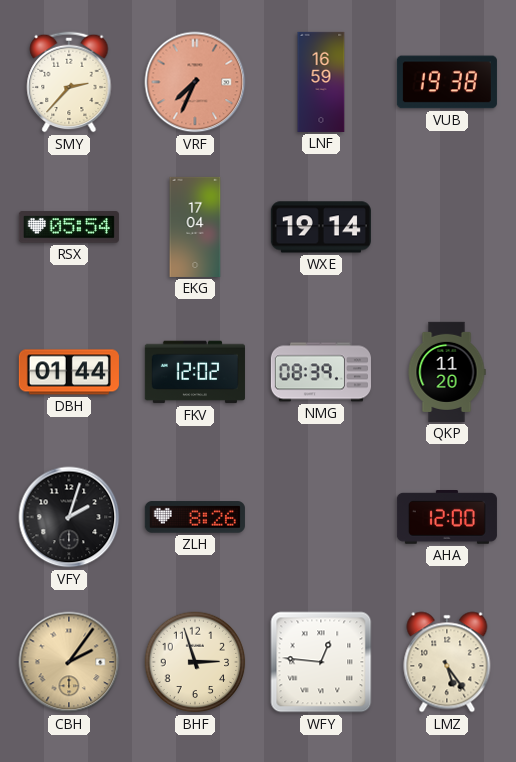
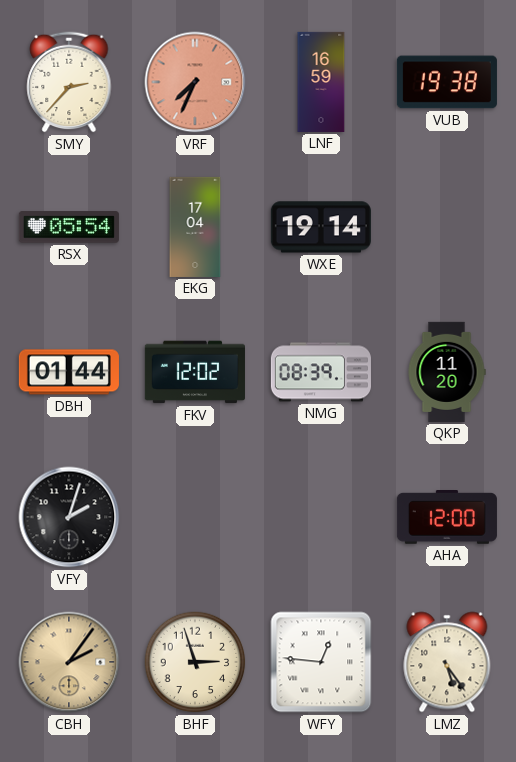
ZLH: 8:26 -> none
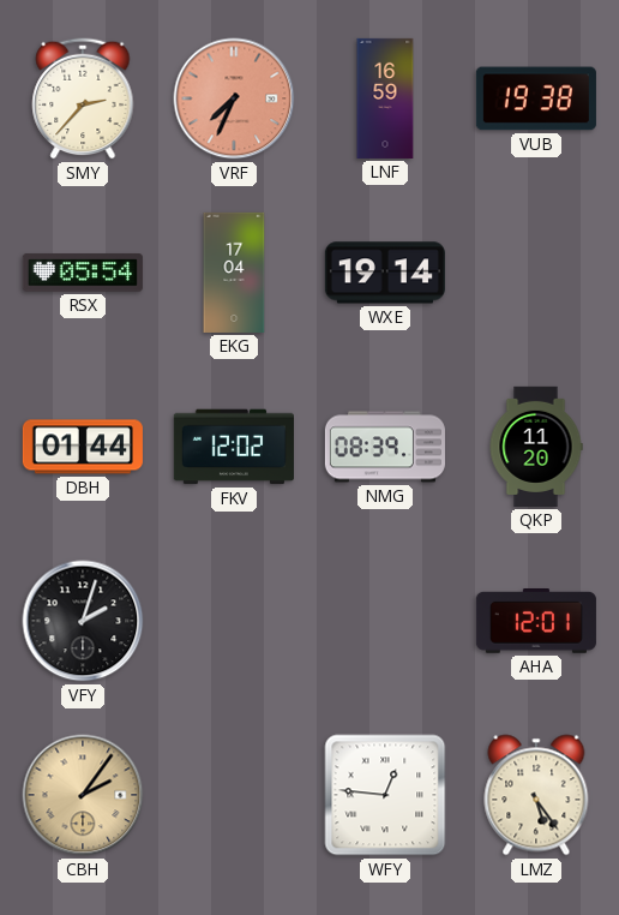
AHA: 12:00 -> 12:01
BHF: 2:57 -> none
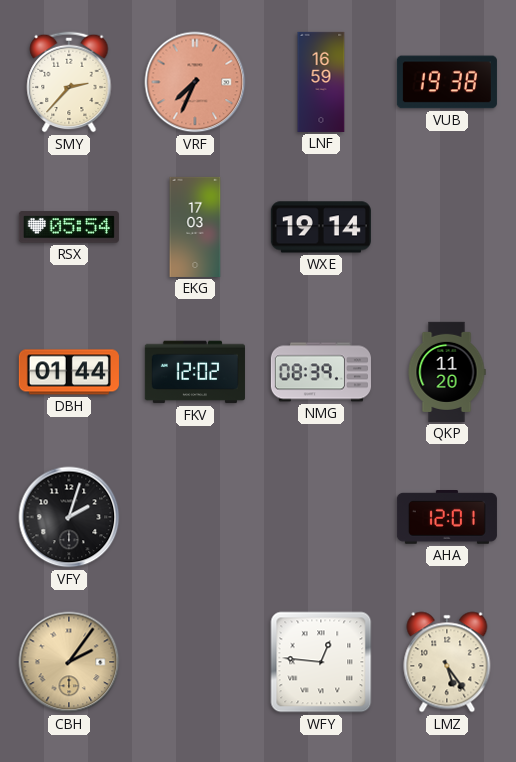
EKG: 17:04 -> 17:03
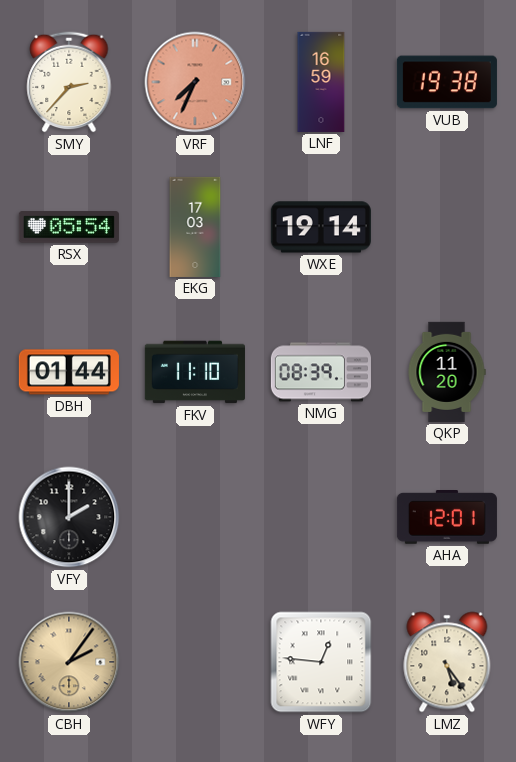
FKV: 12:02 -> 11:10
VFY: 2:03 -> 2:00
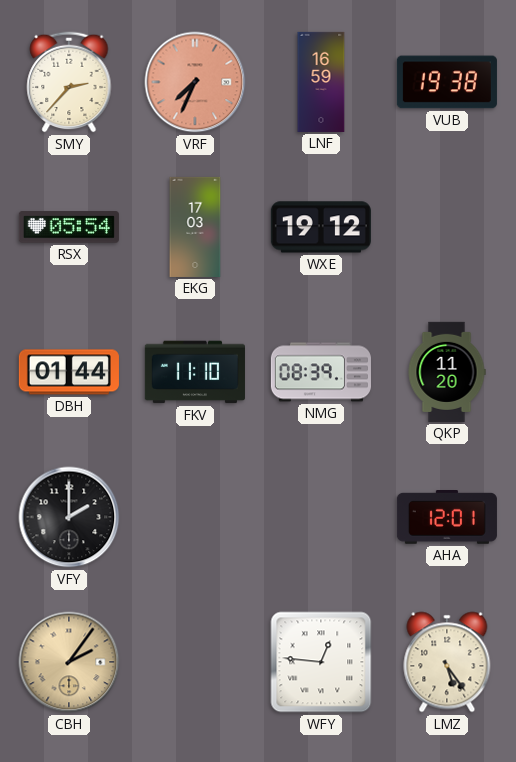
WXE: 19:14 -> 19:12
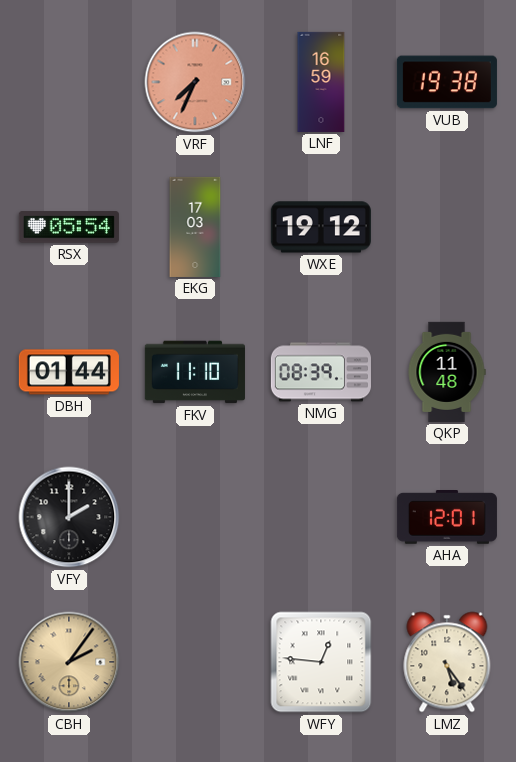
SMY: 2:37 -> none
QKP: 11:20 -> 11:48
